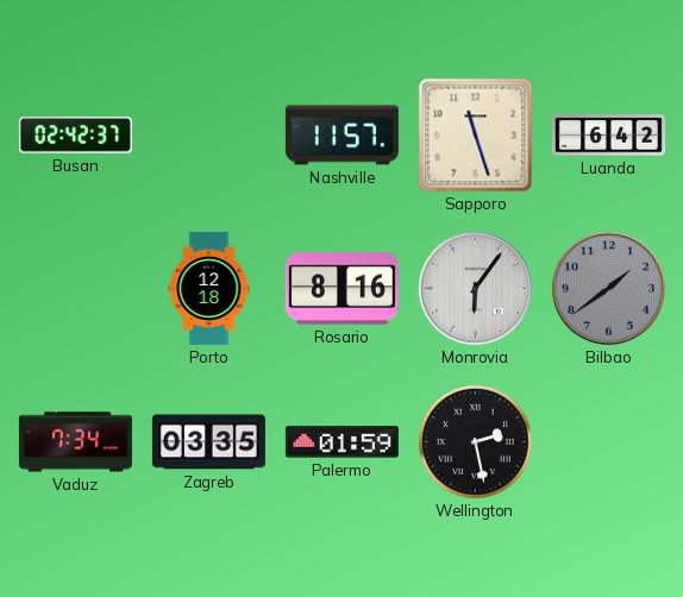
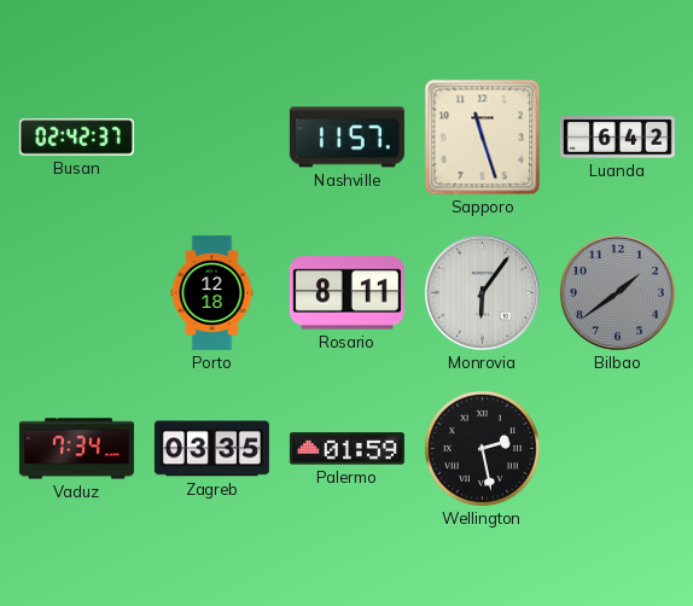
Rosario: 8:16 -> 8:11
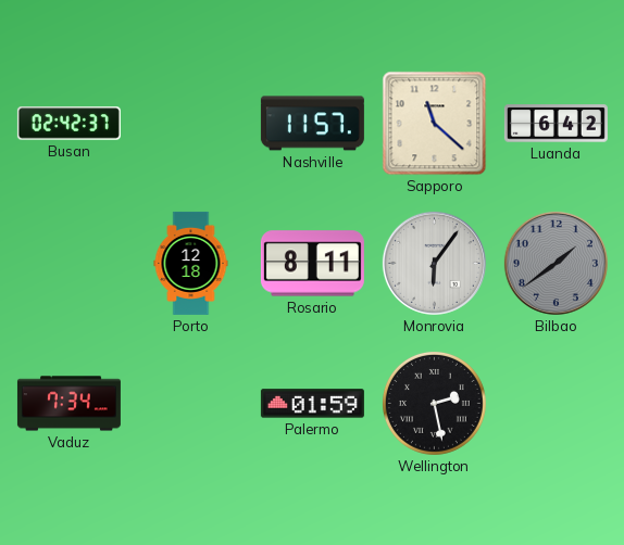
Sapporo: 11:27 -> 11:22
Zagreb: 03:35 -> none
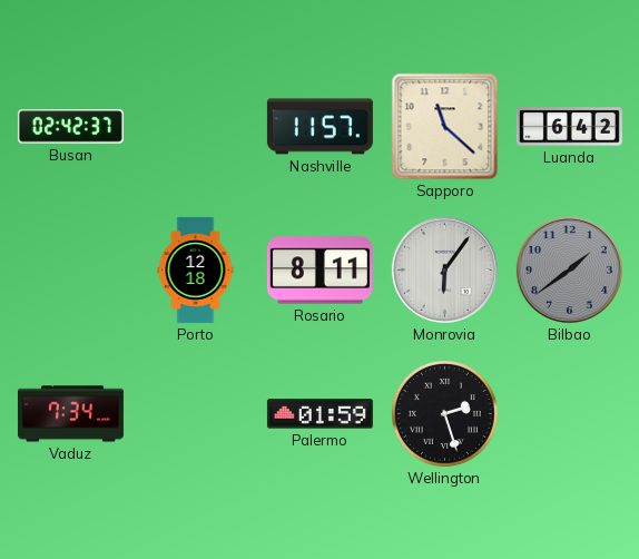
Wellington: 2:28 -> 2:27
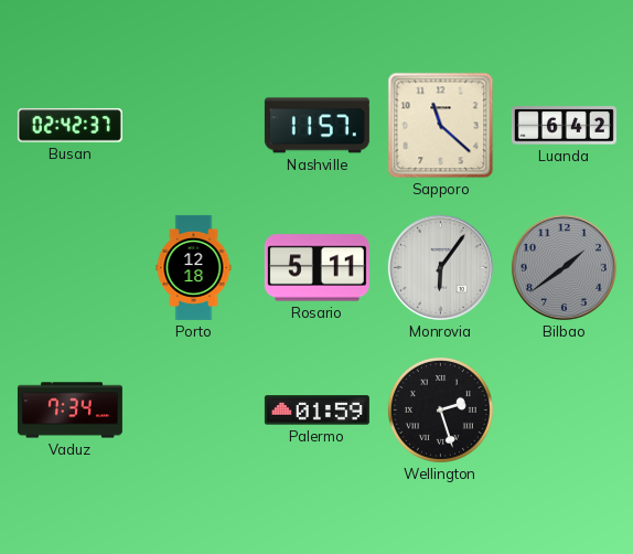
Rosario: 8:11 -> 5:11
